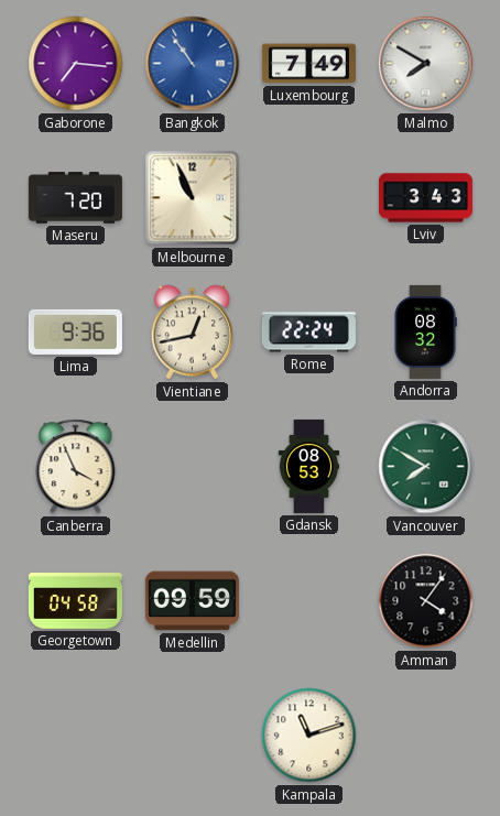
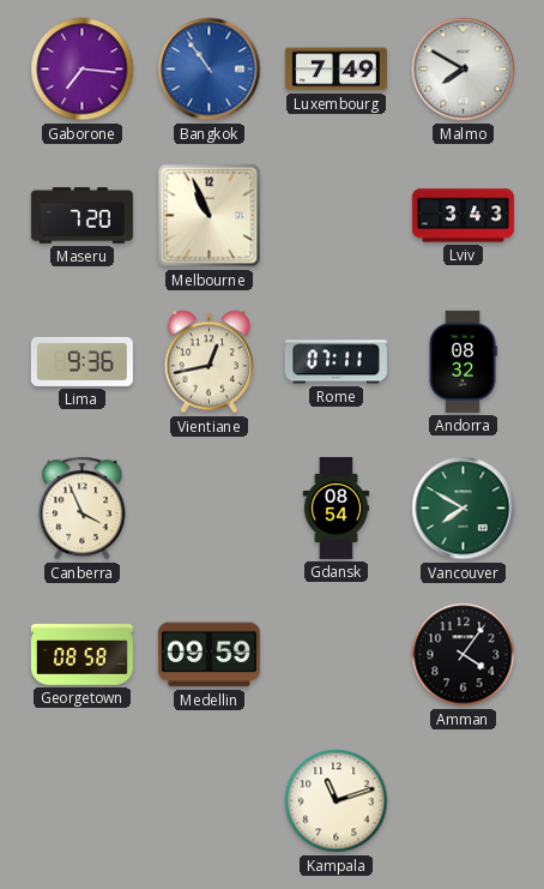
Rome: 22:24 -> 07:11
Gdansk: 08:53 -> 08:54
Georgetown: 04:58 -> 08:58
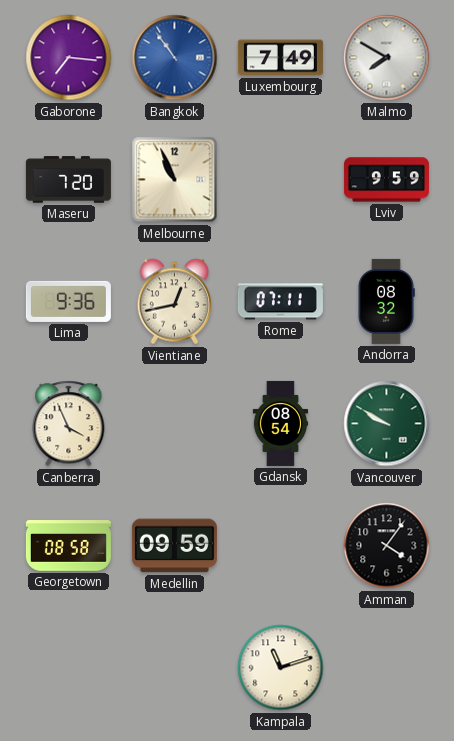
Lviv: 3:43 -> 9:59
Vancouver: 7:50 -> 9:50
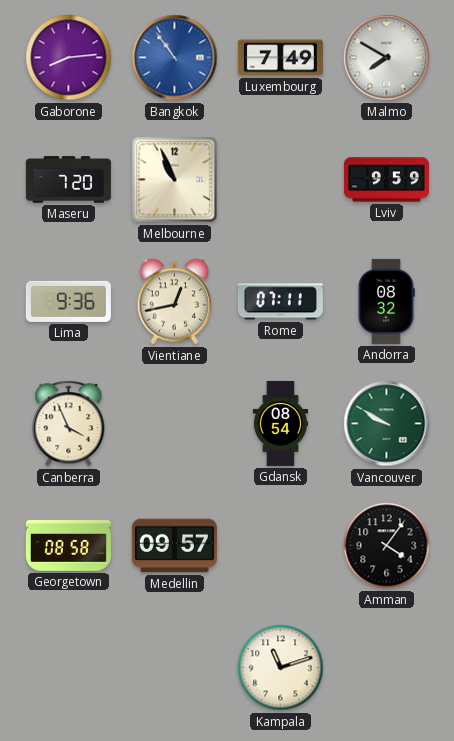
Gaborone: 7:16 -> 8:14
Medellin: 09:59 -> 09:57
